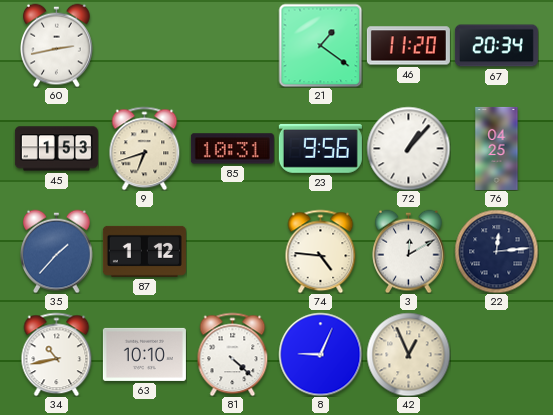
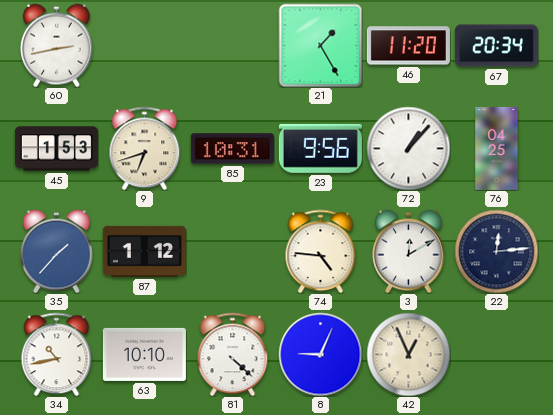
21: 1:21 -> 1:25
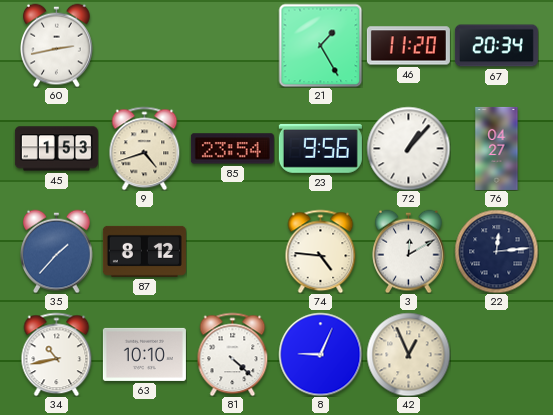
9: 6:42 -> 4:42
85: 10:31 -> 23:54
76: 04:25 -> 04:27
87: 1:12 -> 8:12
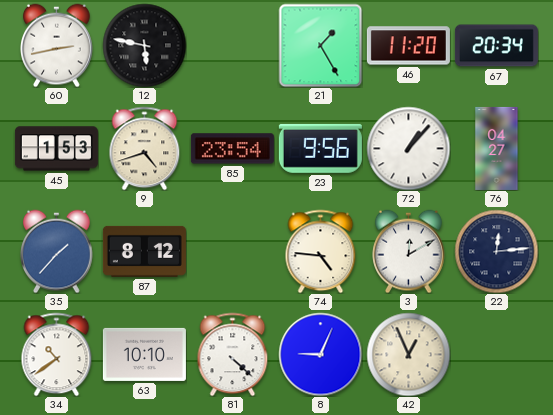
12: none -> 5:47
34: 10:43 -> 10:39
